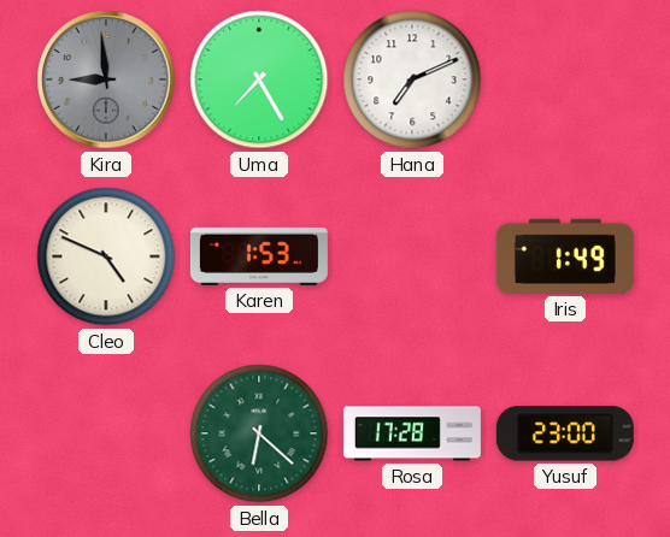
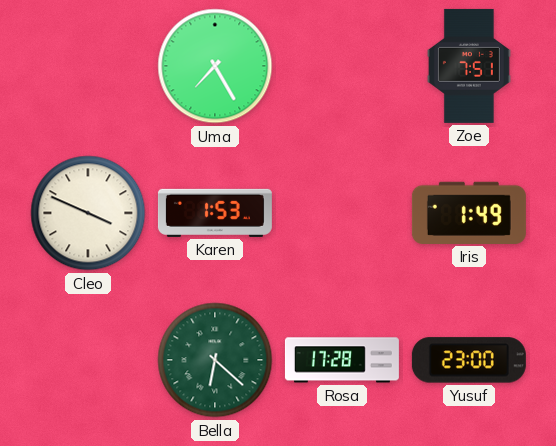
Kira: 8:59 -> none
Hana: 7:11 -> none
Zoe: none -> 7:51
Cleo: 4:49 -> 3:49
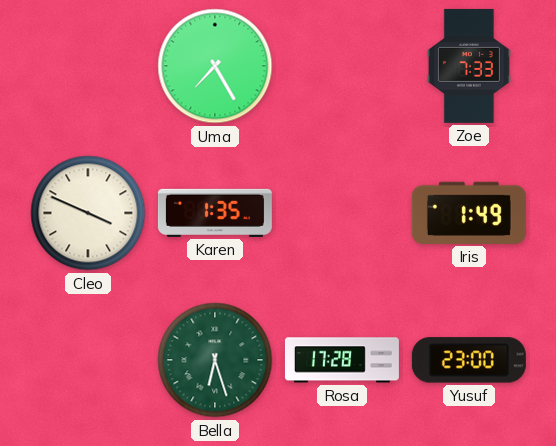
Zoe: 7:51 -> 7:33
Karen: 1:53 -> 1:35
Bella: 6:22 -> 6:27
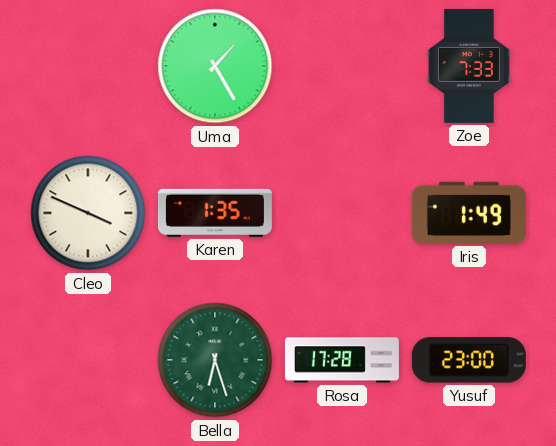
Uma: 7:25 -> 1:25
